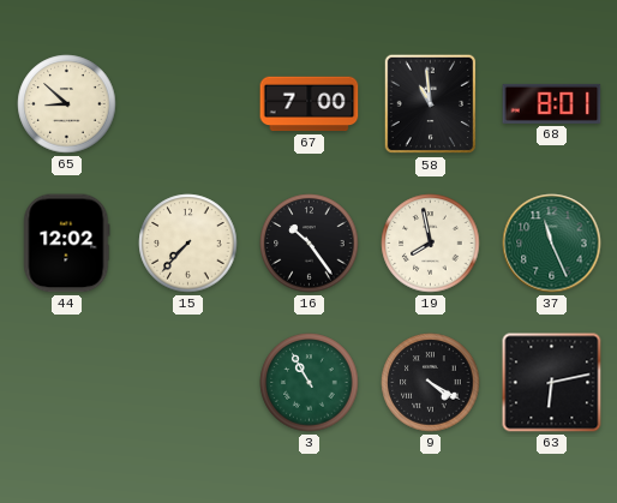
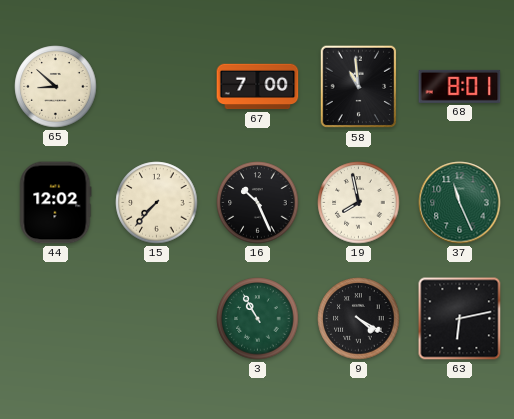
16: 10:24 -> 10:26
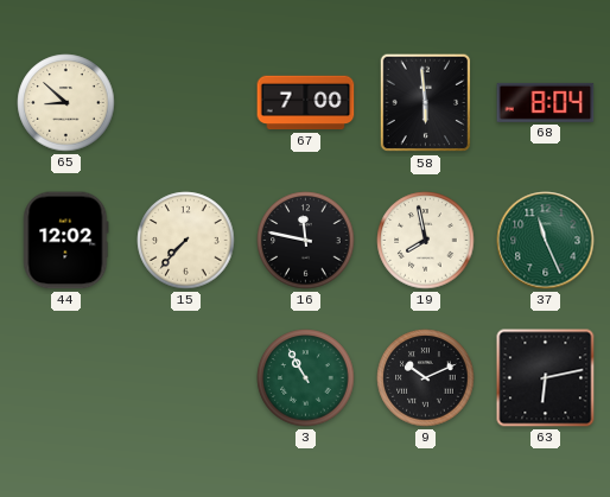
58: 10:59 -> 5:59
68: 8:01 -> 8:04
16: 10:26 -> 11:47
9: 4:20 -> 10:11
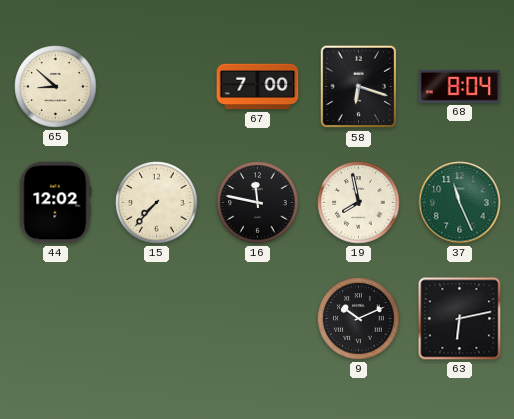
58: 5:59 -> 6:18
3: 10:55 -> none
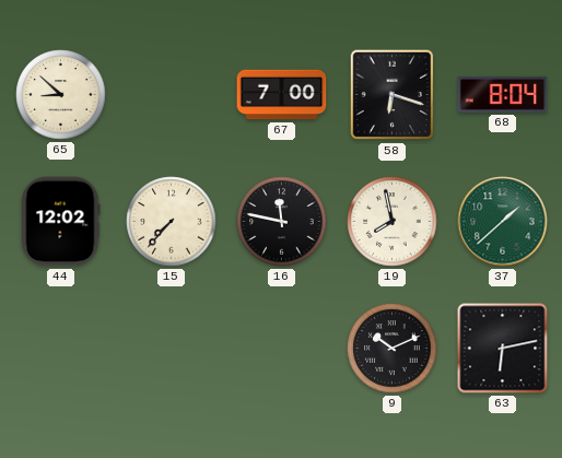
37: 11:26 -> 1:38
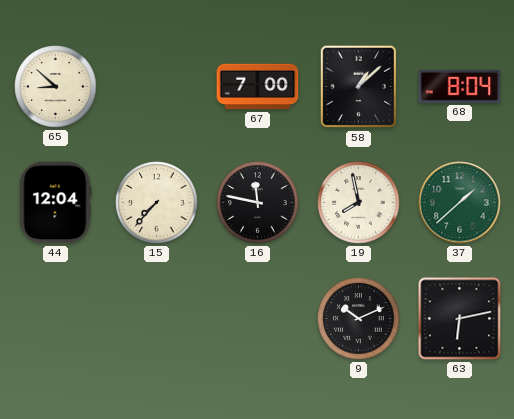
58: 6:18 -> 1:08
44: 12:02 -> 12:04
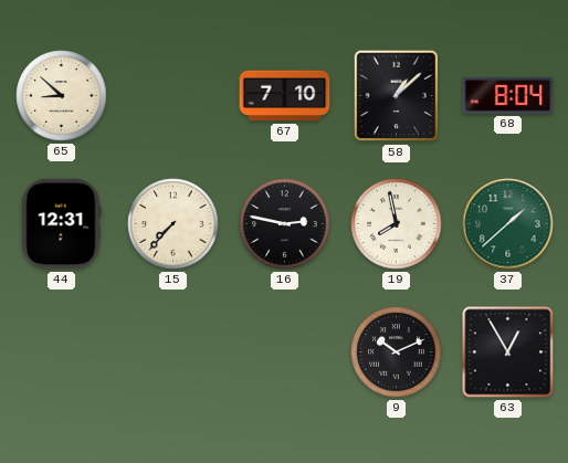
67: 7:00 -> 7:10
44: 12:04 -> 12:31
16: 11:47 -> 2:47
63: 6:13 -> 12:55
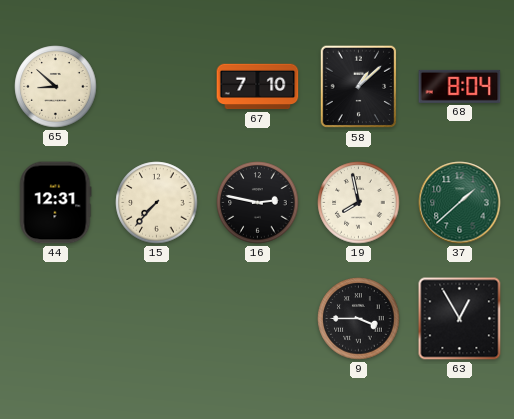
9: 10:11 -> 3:45
